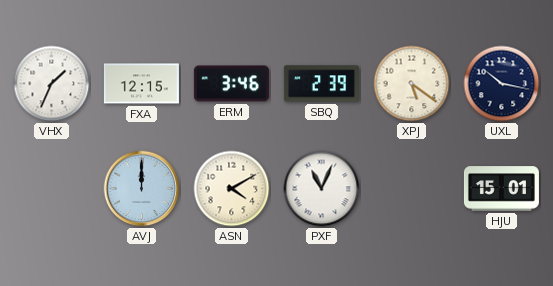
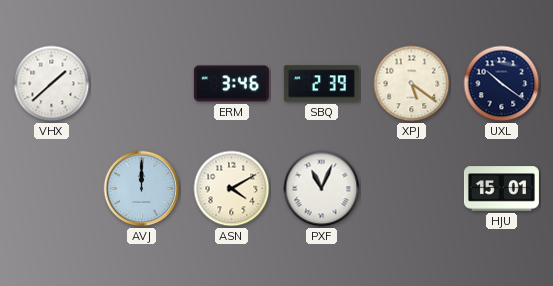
VHX: 1:34 -> 1:38
FXA: 12:15 -> none
UXL: 10:17 -> 10:21
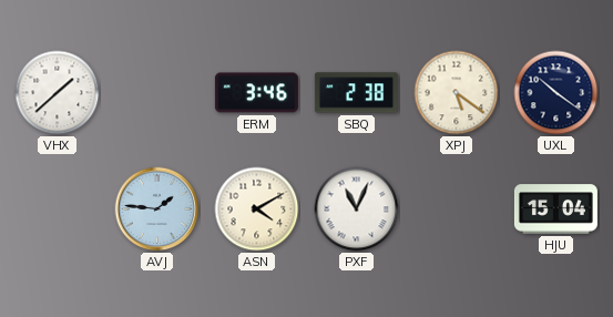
SBQ: 2:39 -> 2:38
AVJ: 12:00 -> 1:46
HJU: 15:01 -> 15:04
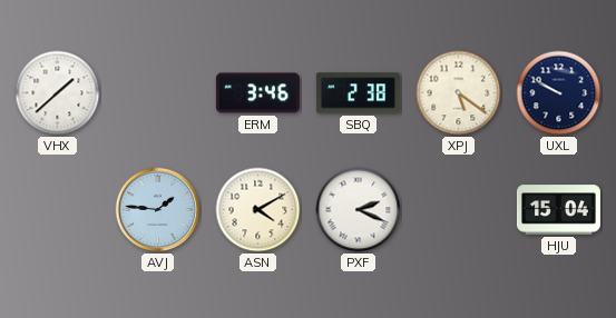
UXL: 10:21 -> 9:50
PXF: 11:04 -> 2:19
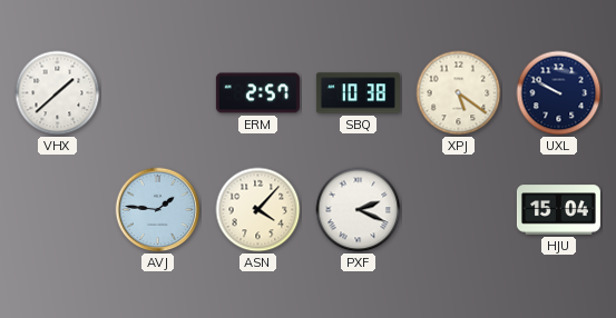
ERM: 3:46 -> 2:57
SBQ: 2:38 -> 10:38
ASN: 4:10 -> 4:07
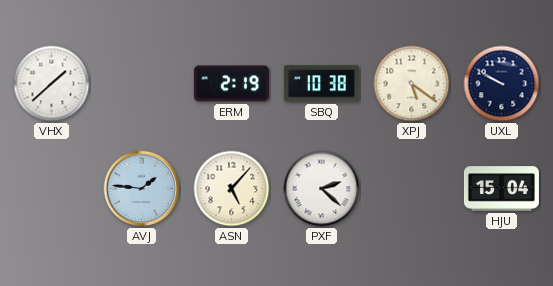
ERM: 2:57 -> 2:19
ASN: 4:07 -> 5:07
PXF: 2:19 -> 2:22
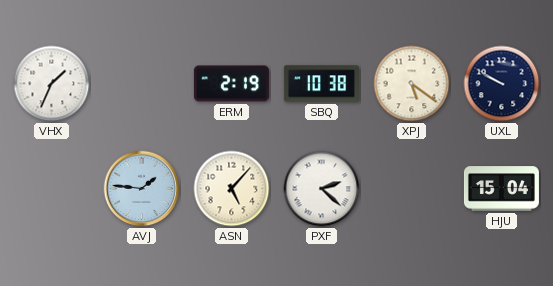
VHX: 1:38 -> 1:34
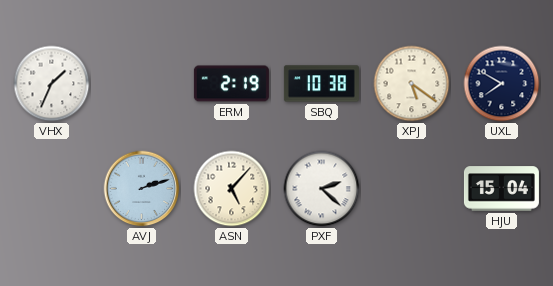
UXL: 9:50 -> 7:50
AVJ: 1:46 -> 2:12
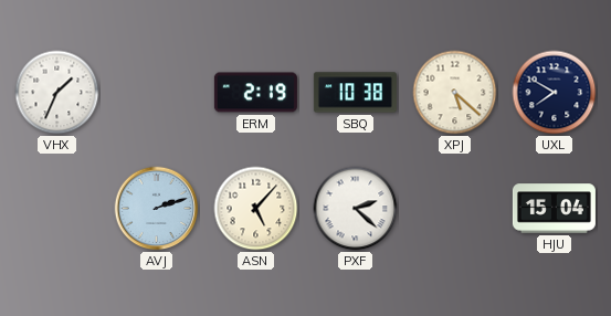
XPJ: 5:21 -> 5:22
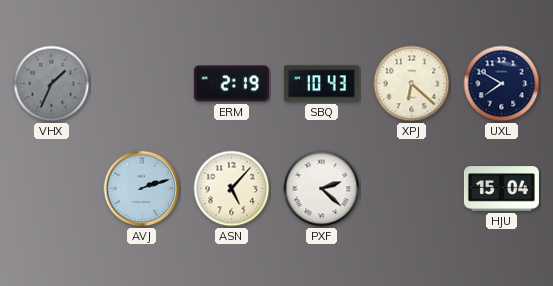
VHX dial: white -> grey
SBQ: 10:38 -> 10:43
XPJ: 5:22 -> 6:22
